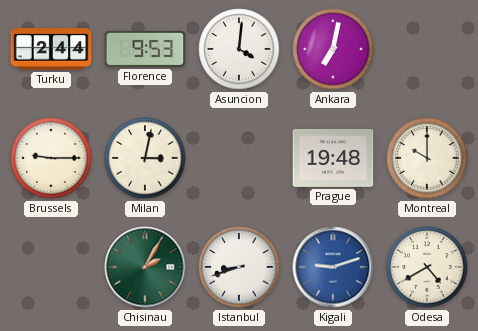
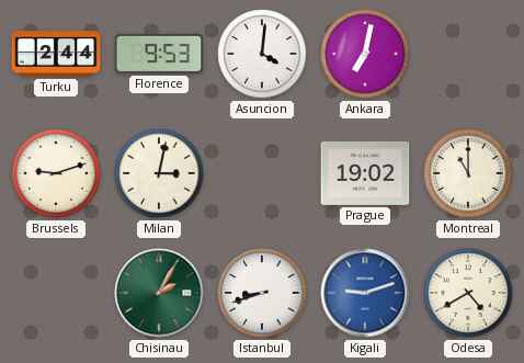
Brussels: 9:15 -> 9:12
Prague: 19:48 -> 19:02
Montreal: 10:00 -> 11:00
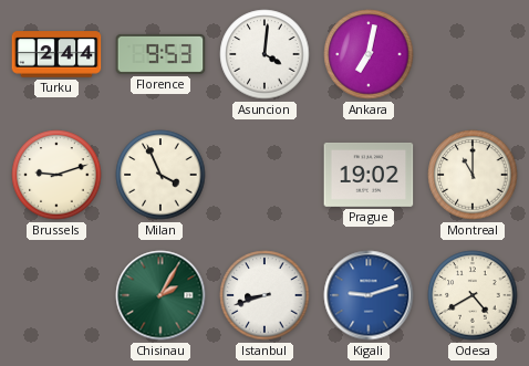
Milan: 3:02 -> 3:56
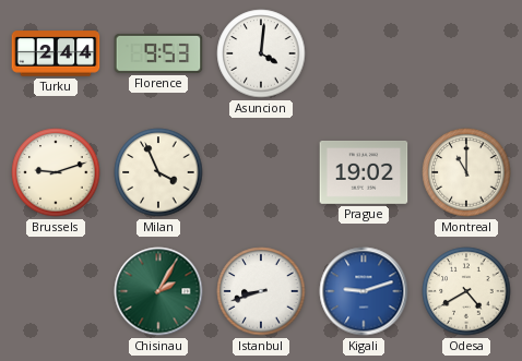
Ankara: 7:02 -> none
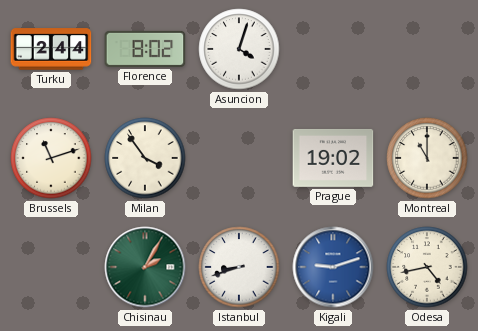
Florence: 9:53 -> 8:02
Asuncion: 4:01 -> 4:03
Brussels: 9:12 -> 11:12
Milan: 3:56 -> 3:54
Odesa: 4:40 -> 4:43
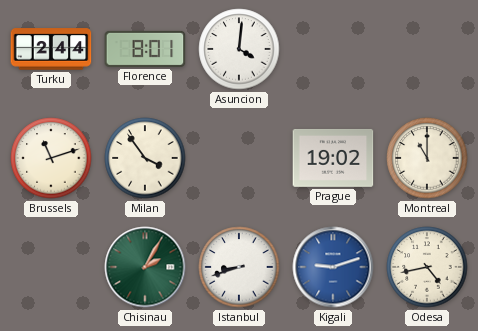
Florence: 8:02 -> 8:01
Asuncion: 4:03 -> 4:01
